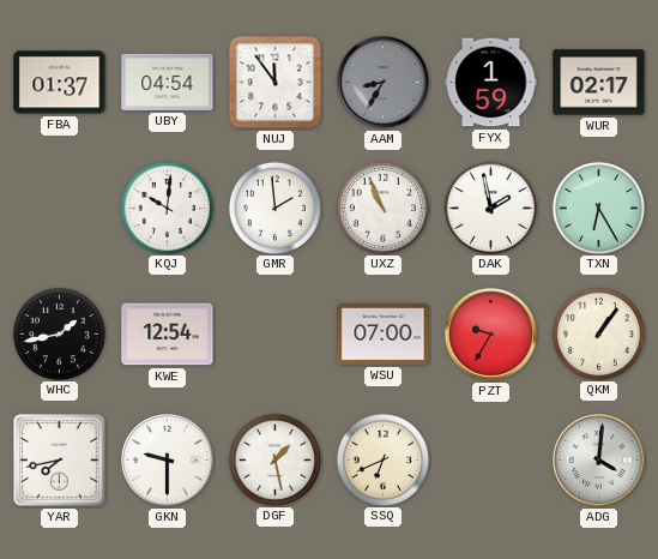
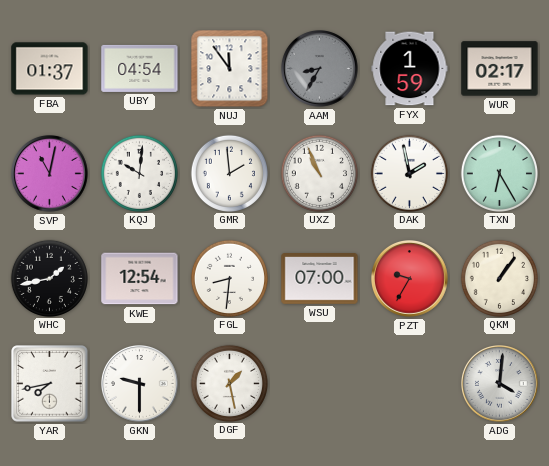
SVP: none -> 11:02
FGL: none -> 8:31
SSQ: 6:41 -> none
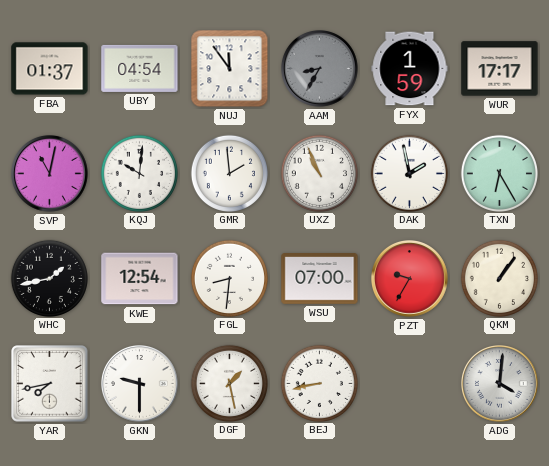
WUR: 02:17 -> 17:17
BEJ: none -> 8:43
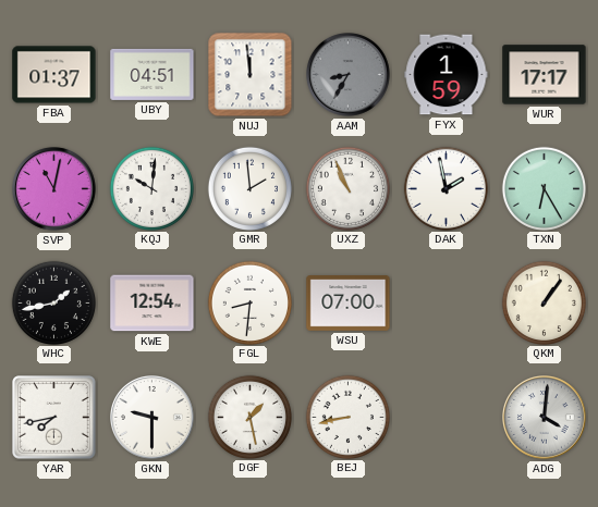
UBY: 04:54 -> 04:51
NUJ: 11:54 -> 11:59
PZT: 9:35 -> none
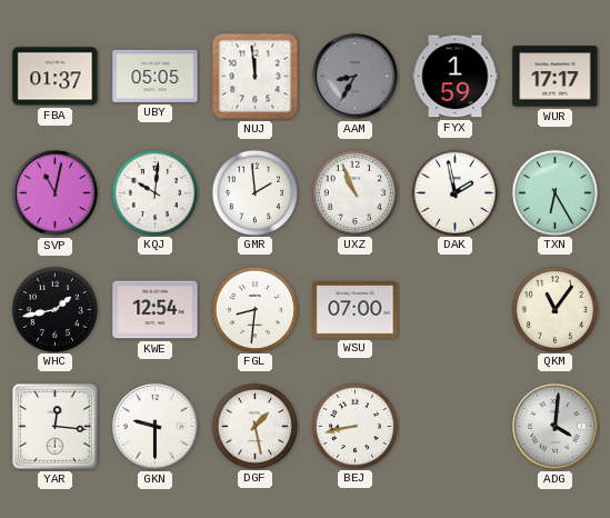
UBY: 04:51 -> 05:05
QKM: 1:06 -> 11:06
YAR: 7:43 -> 12:16
